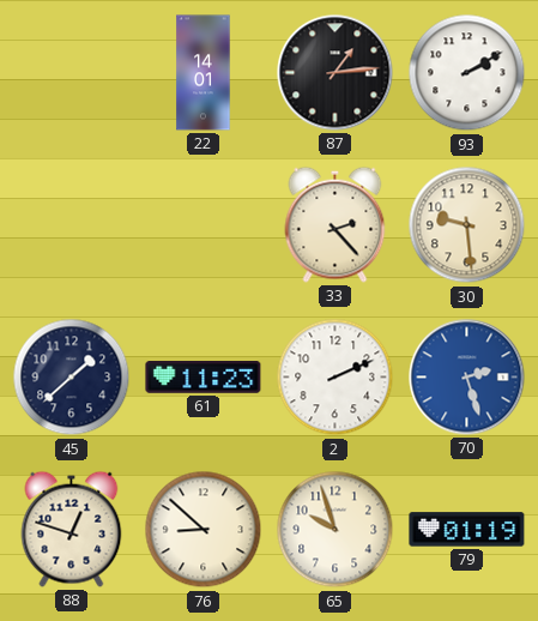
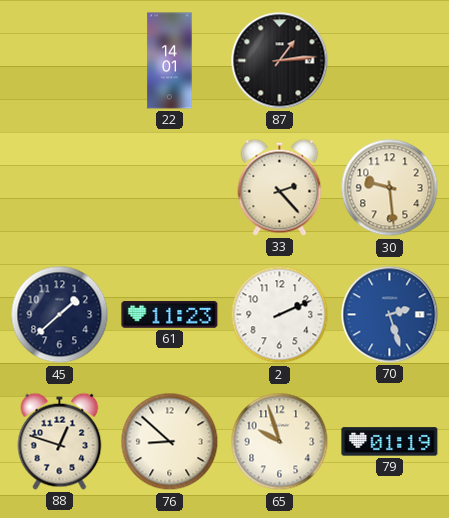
93: 2:10 -> none
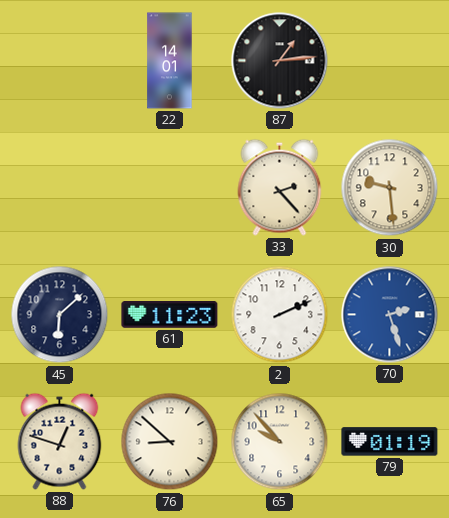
45: 1:38 -> 6:08
65: 9:57 -> 9:53
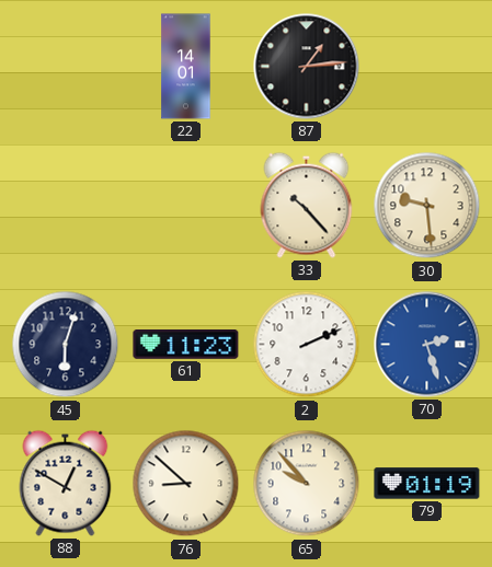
33: 2:23 -> 10:23
45: 6:08 -> 6:03
88: 12:48 -> 12:50
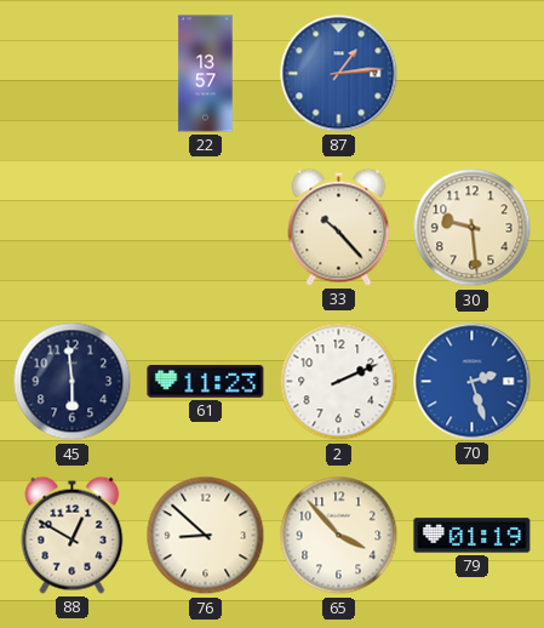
22: 14:01 -> 13:57
87 dial: black -> blue
45: 6:03 -> 5:59
65: 9:53 -> 3:53
